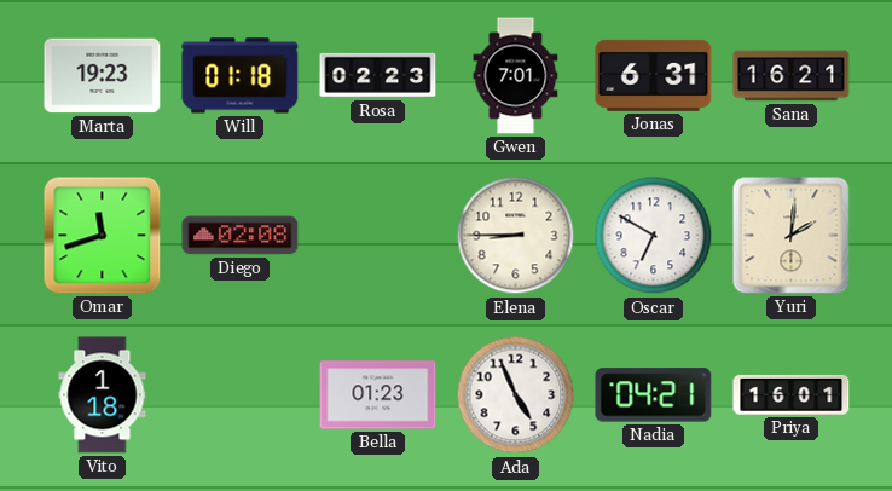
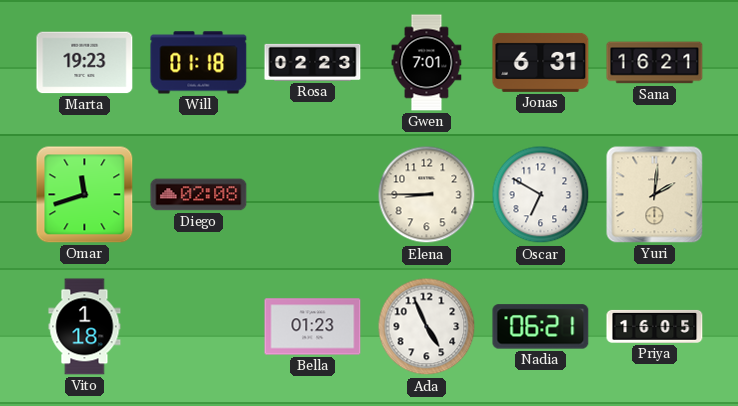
Nadia: 04:21 -> 06:21
Priya: 16:01 -> 16:05
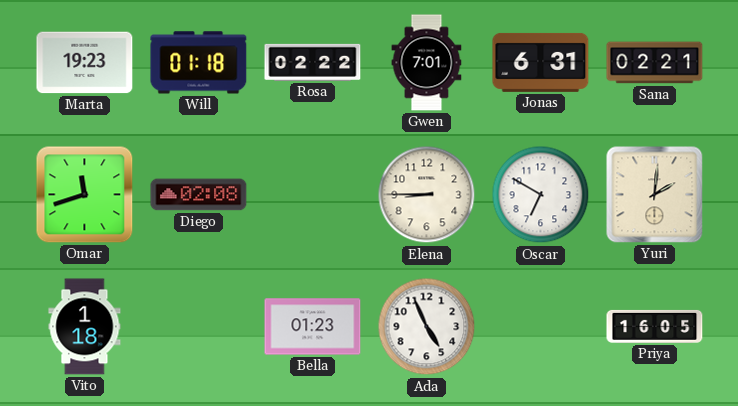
Rosa: 02:23 -> 02:22
Sana: 16:21 -> 02:21
Nadia: 06:21 -> none
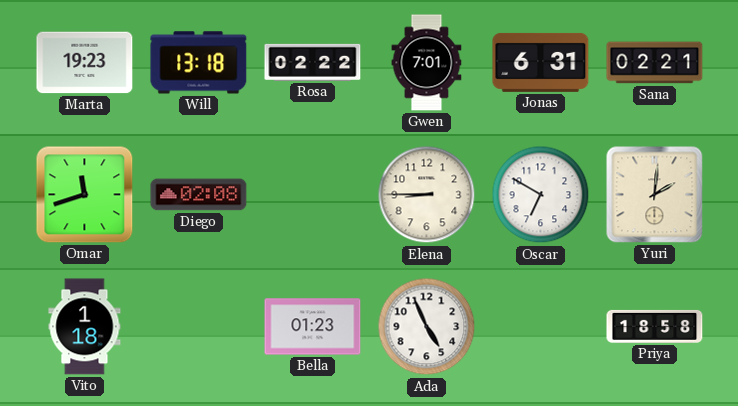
Will: 01:18 -> 13:18
Priya: 16:05 -> 18:58
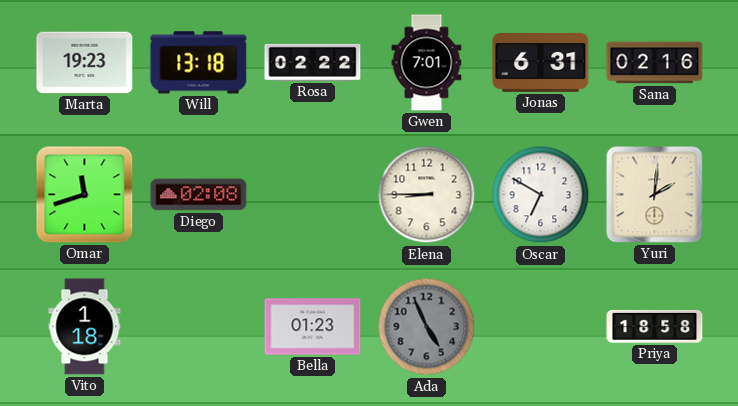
Sana: 02:21 -> 02:16
Ada dial: white -> grey
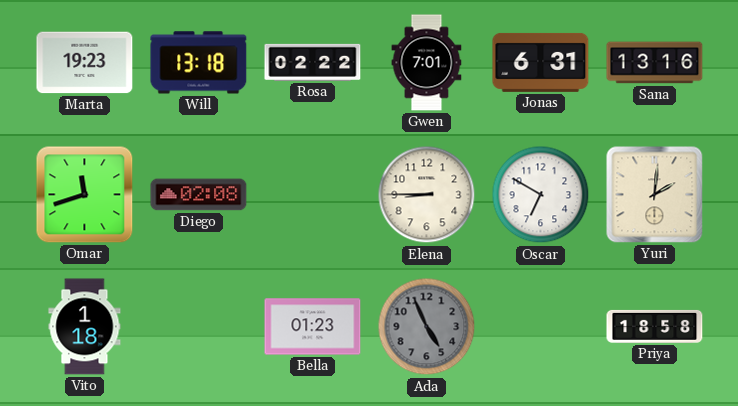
Sana: 02:16 -> 13:16
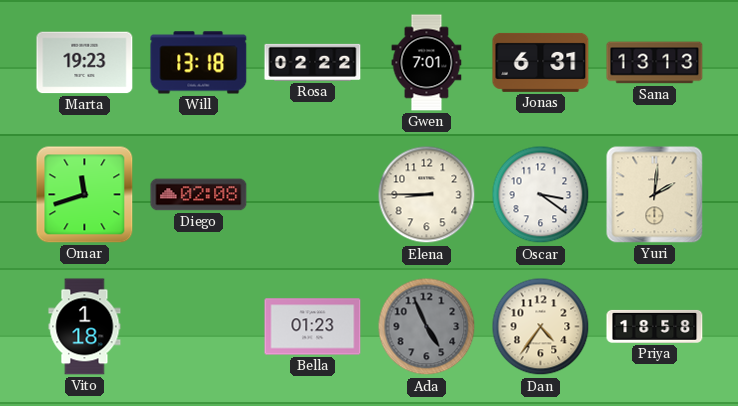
Sana: 13:16 -> 13:13
Oscar: 6:50 -> 3:21
Dan: none -> 4:36
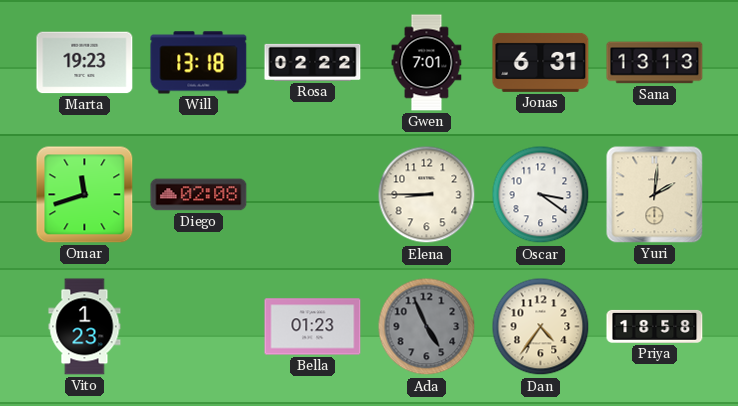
Vito: 1:18 -> 1:23
